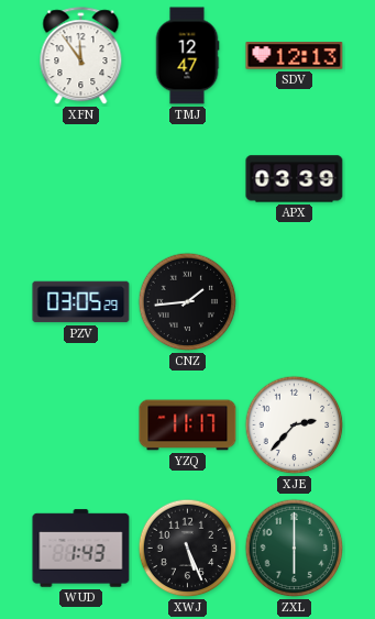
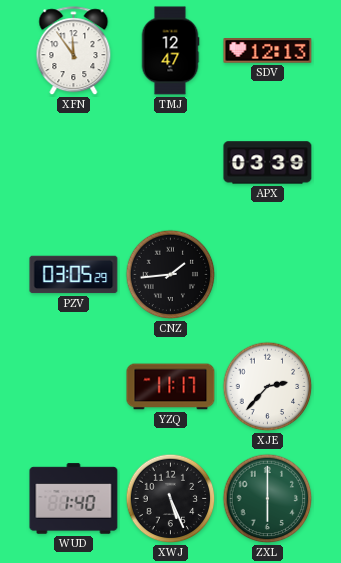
WUD: 1:43 -> 1:40
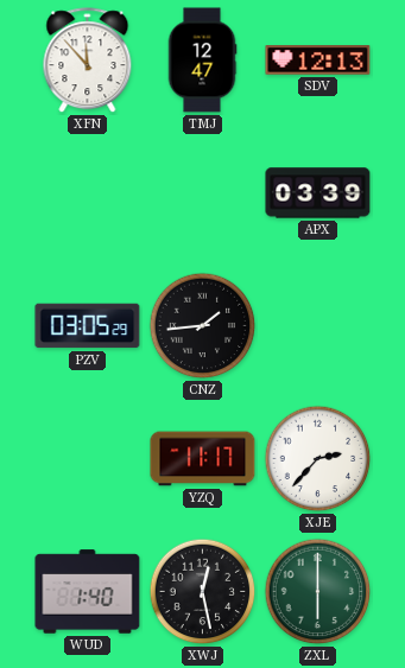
XFN: 11:54 -> 11:53
XWJ: 5:26 -> 12:28
